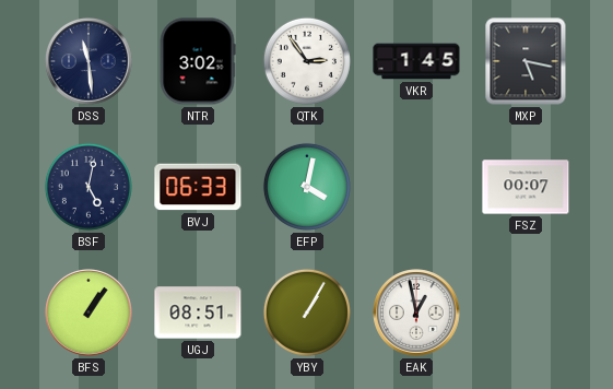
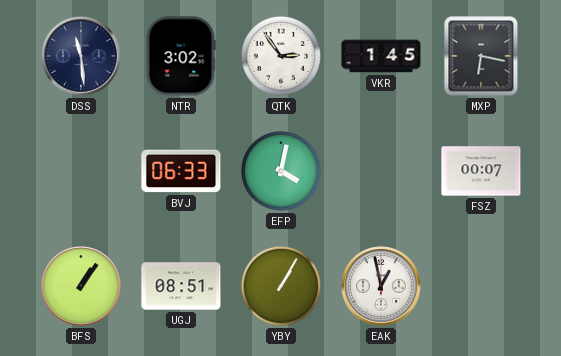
MXP: 5:17 -> 6:17
BSF: 5:02 -> none
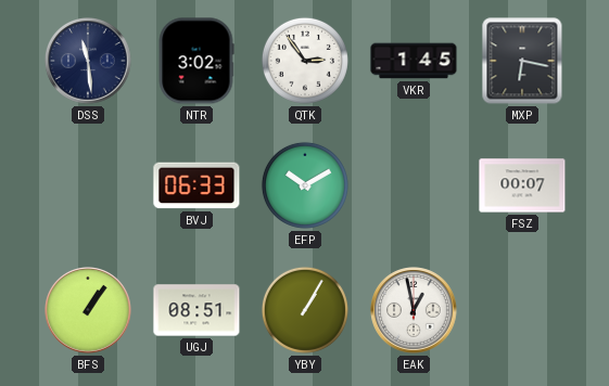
EFP: 4:02 -> 10:10
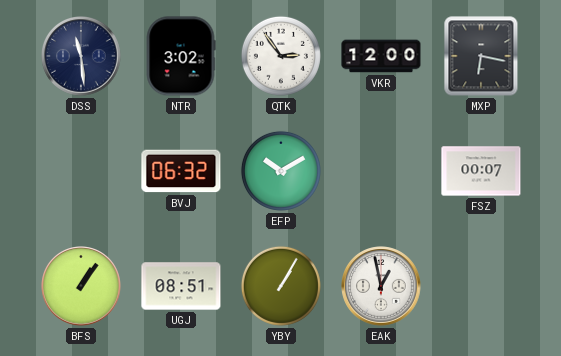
VKR: 1:45 -> 12:00
BVJ: 06:33 -> 06:32
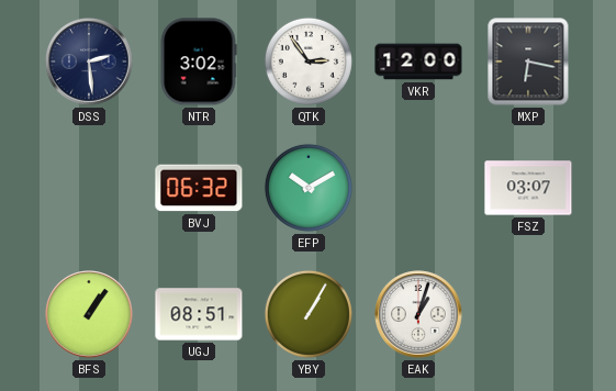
DSS: 11:29 -> 2:29
FSZ: 00:07 -> 03:07
EAK: 12:58 -> 1:03
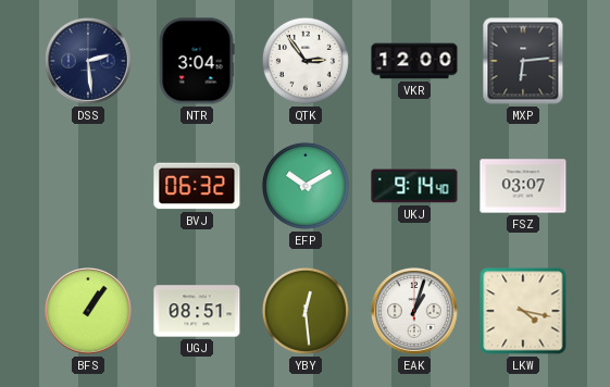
NTR: 3:02 -> 3:04
MXP: 6:17 -> 6:14
UKJ: none -> 9:14
YBY: 1:05 -> 12:29
LKW: none -> 4:17
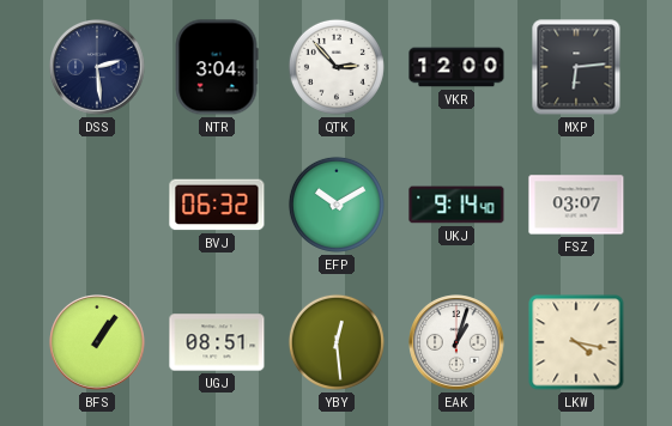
QTK: 2:54 -> 2:53
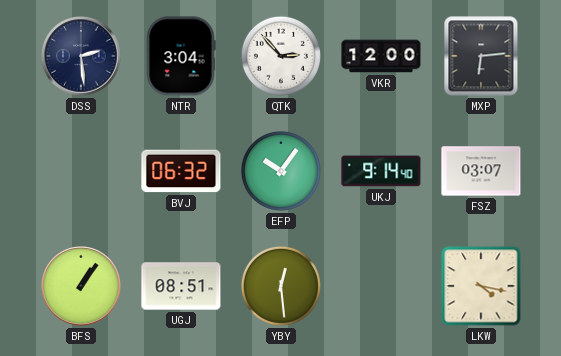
EFP: 10:10 -> 10:06
EAK: 1:03 -> none
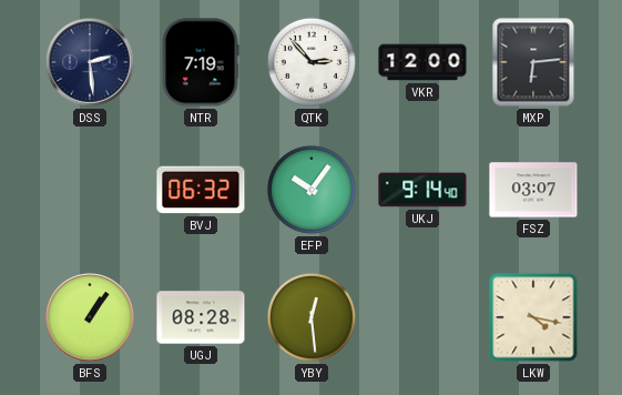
NTR: 3:04 -> 7:19
UGJ: 08:51 -> 08:28
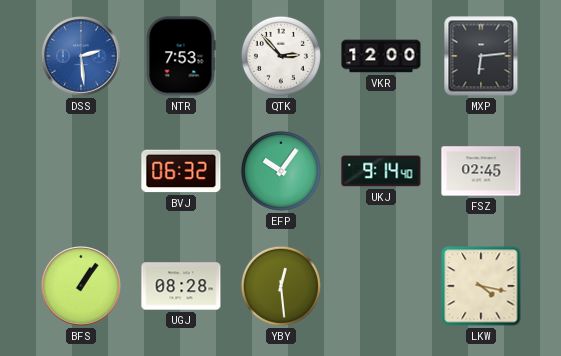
DSS dial: navy -> blue
NTR: 7:19 -> 7:53
FSZ: 03:07 -> 02:45
